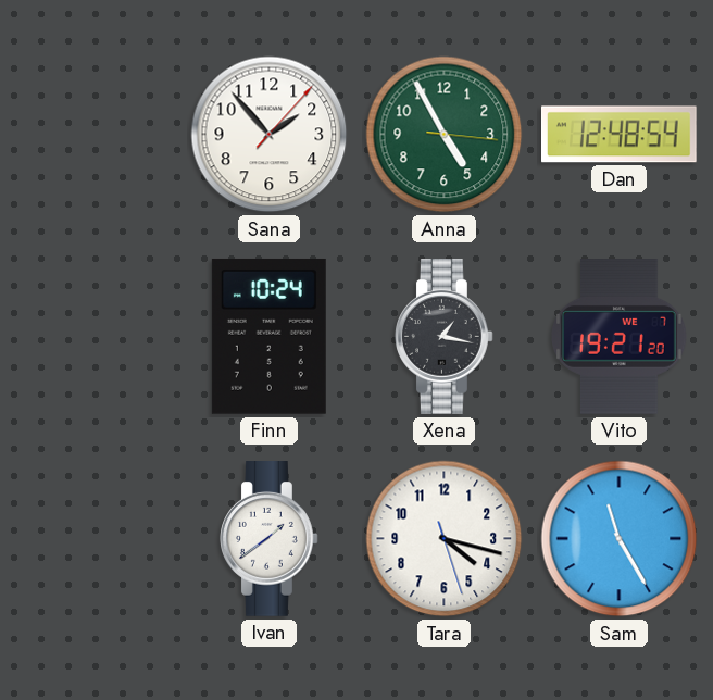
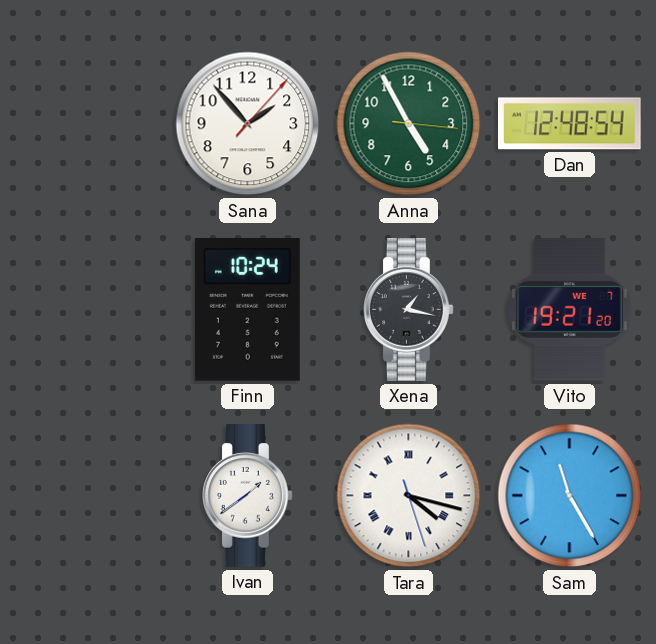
Tara numerals: Arabic -> Roman
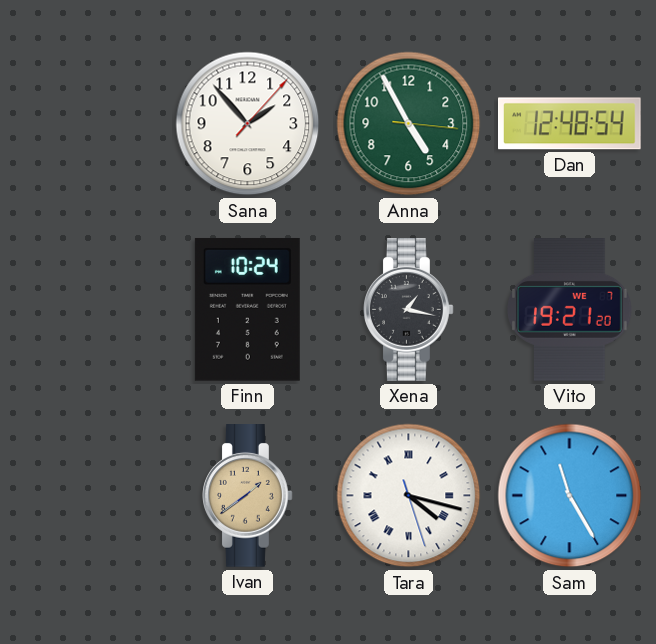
Ivan dial: white -> champagne
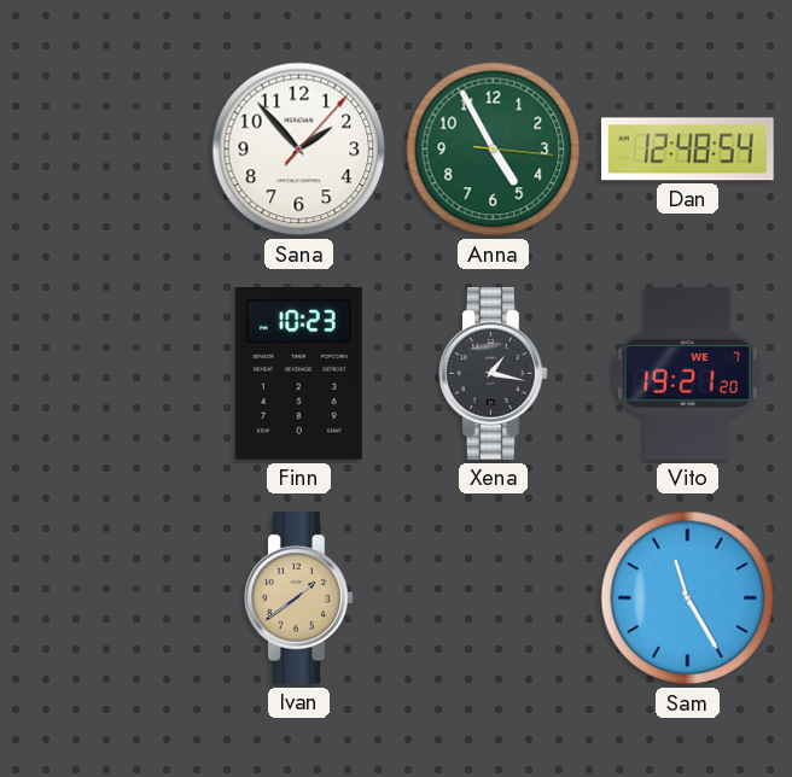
Finn: 10:24 -> 10:23
Tara: 4:17 -> none
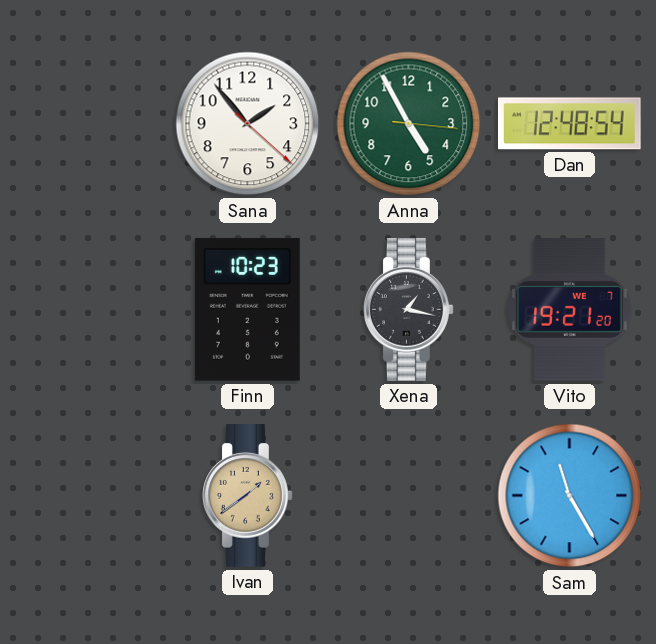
Sana: 1:53:07 -> 1:53:22
